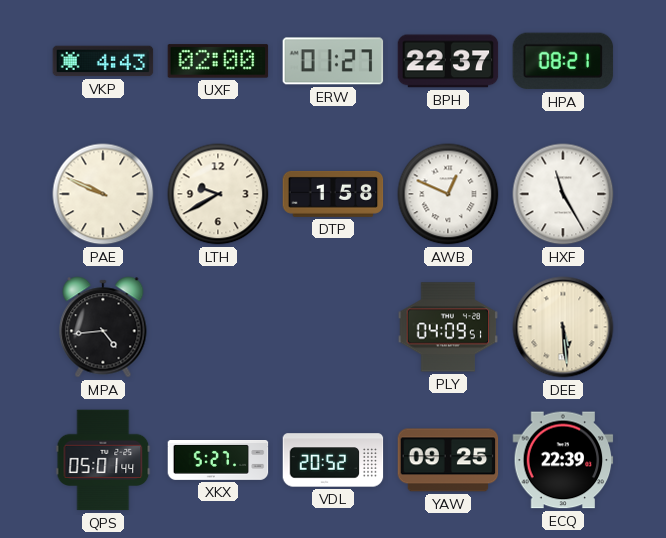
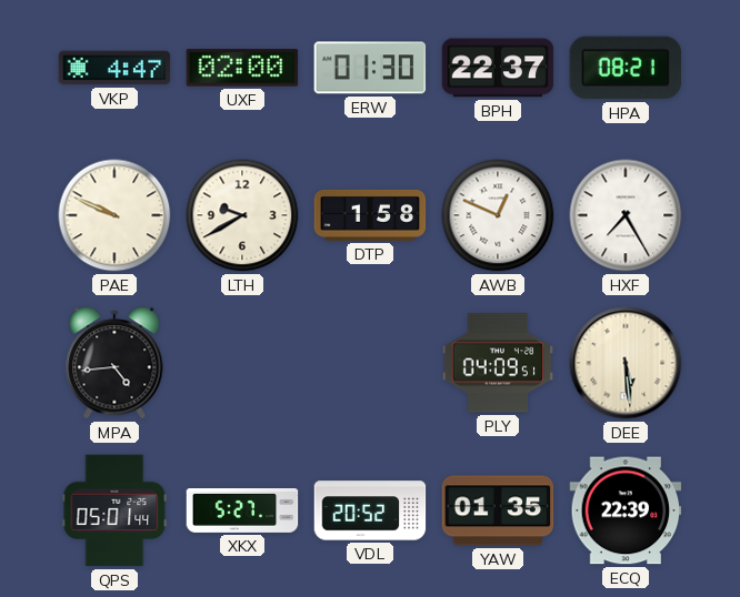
VKP: 4:43 -> 4:47
ERW: 01:27 -> 01:30
HXF: 11:25 -> 7:25
YAW: 09:25 -> 01:35
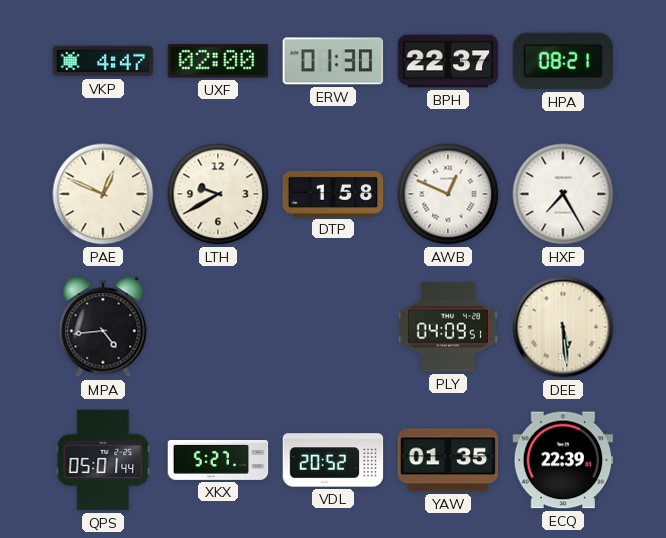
PAE: 9:49 -> 12:49
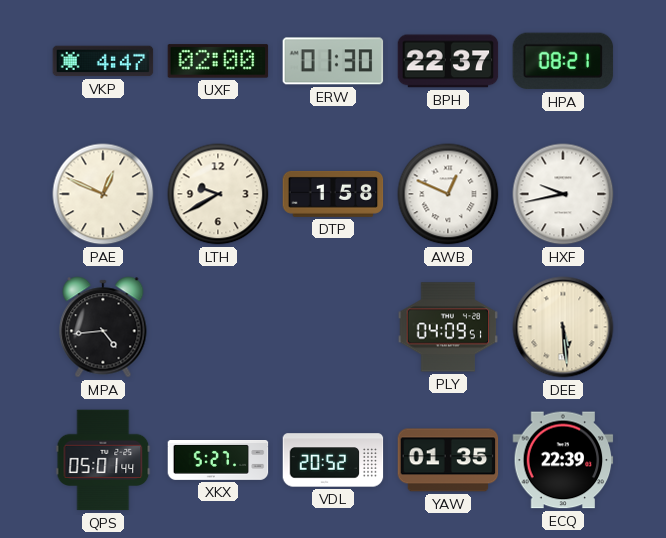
HXF: 7:25 -> 9:43
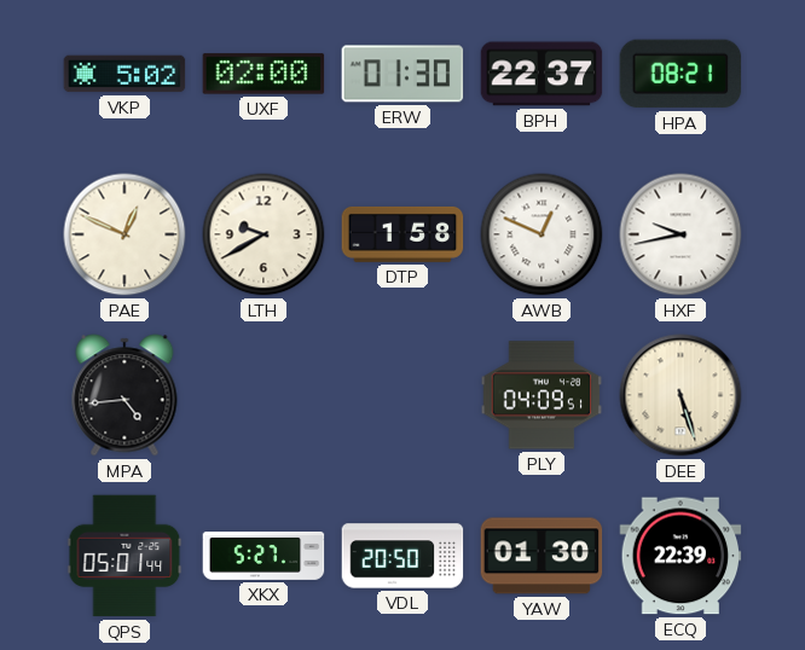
VKP: 4:47 -> 5:02
DEE: 5:29 -> 5:27
VDL: 20:52 -> 20:50
YAW: 01:35 -> 01:30
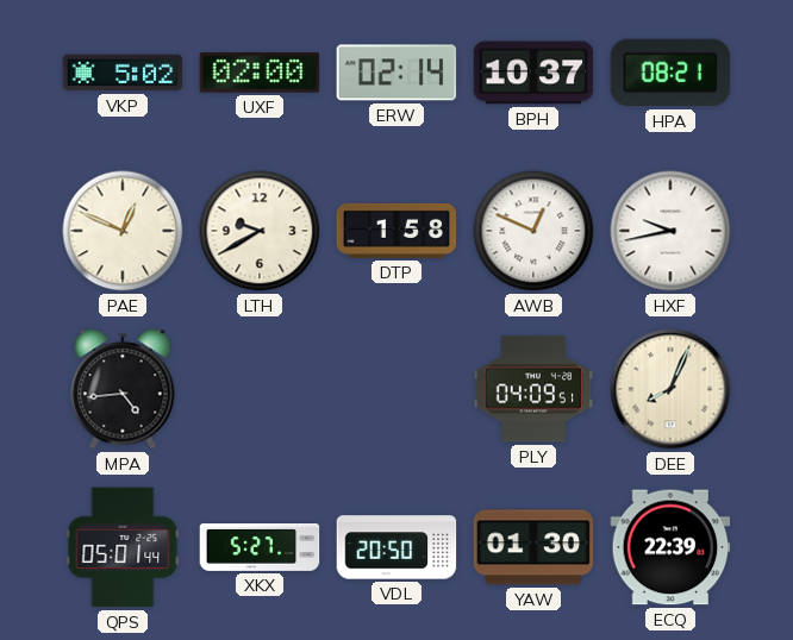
ERW: 01:30 -> 02:14
BPH: 22:37 -> 10:37
DEE: 5:27 -> 8:04
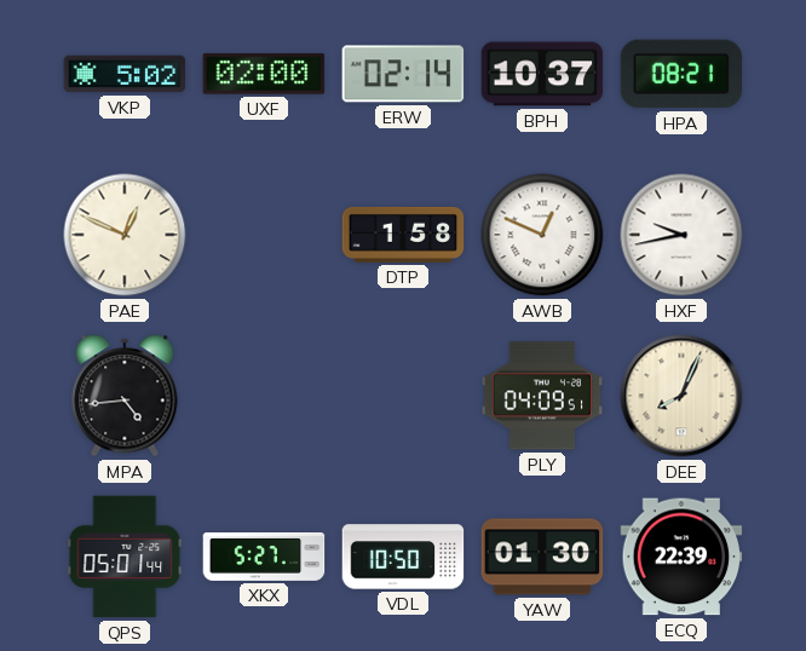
LTH: 9:40 -> none
VDL: 20:50 -> 10:50
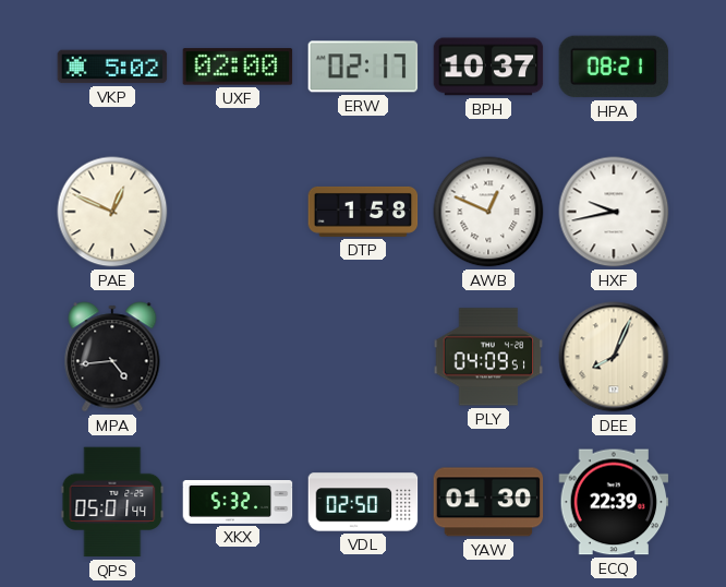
ERW: 02:14 -> 02:17
XKX: 5:27 -> 5:32
VDL: 10:50 -> 02:50
